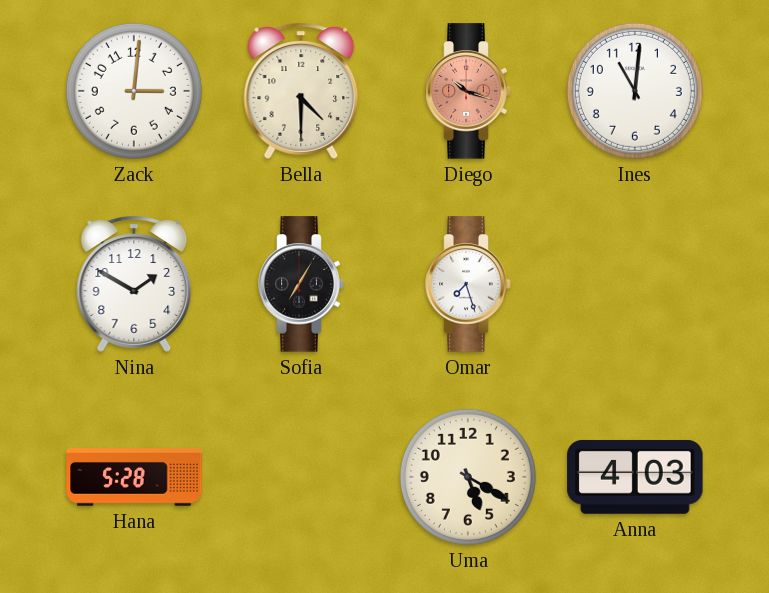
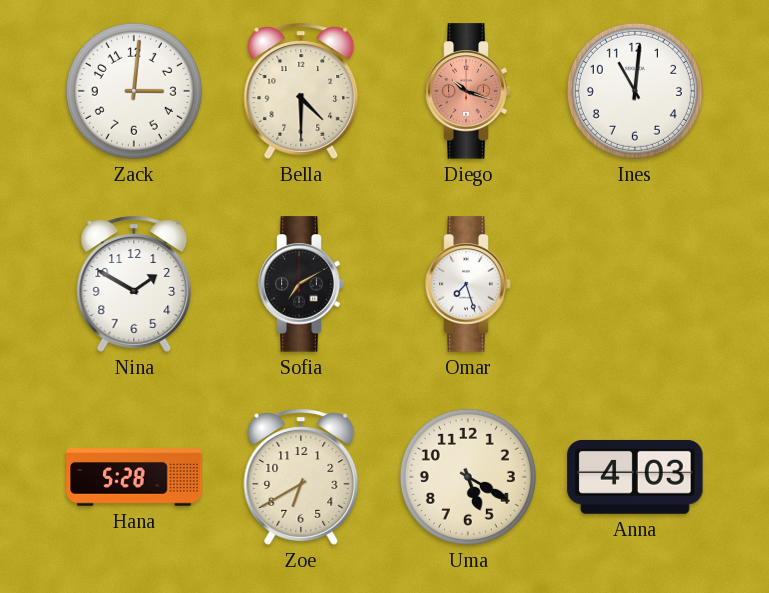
Sofia: 7:05 -> 7:10
Zoe: none -> 6:40
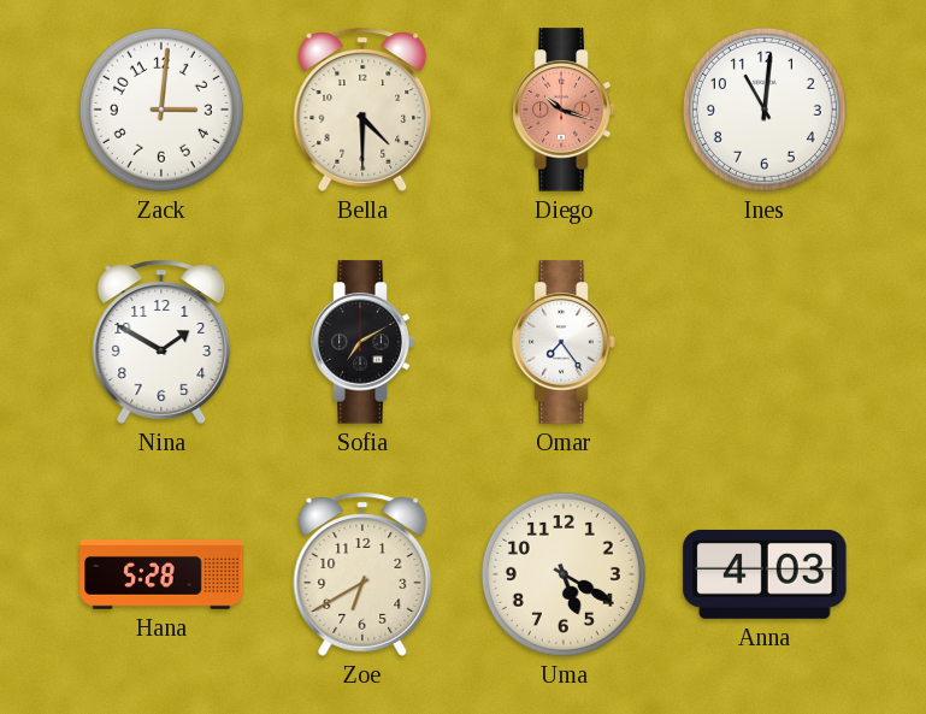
Omar: 7:27 -> 7:24
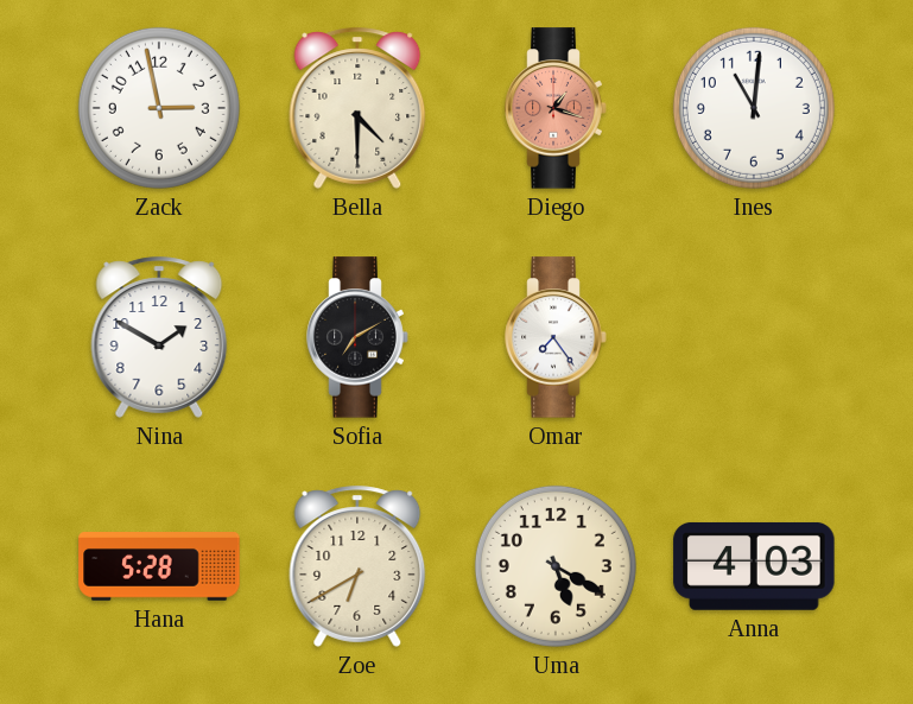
Zack: 3:01 -> 2:58
Diego: 10:18 -> 1:18
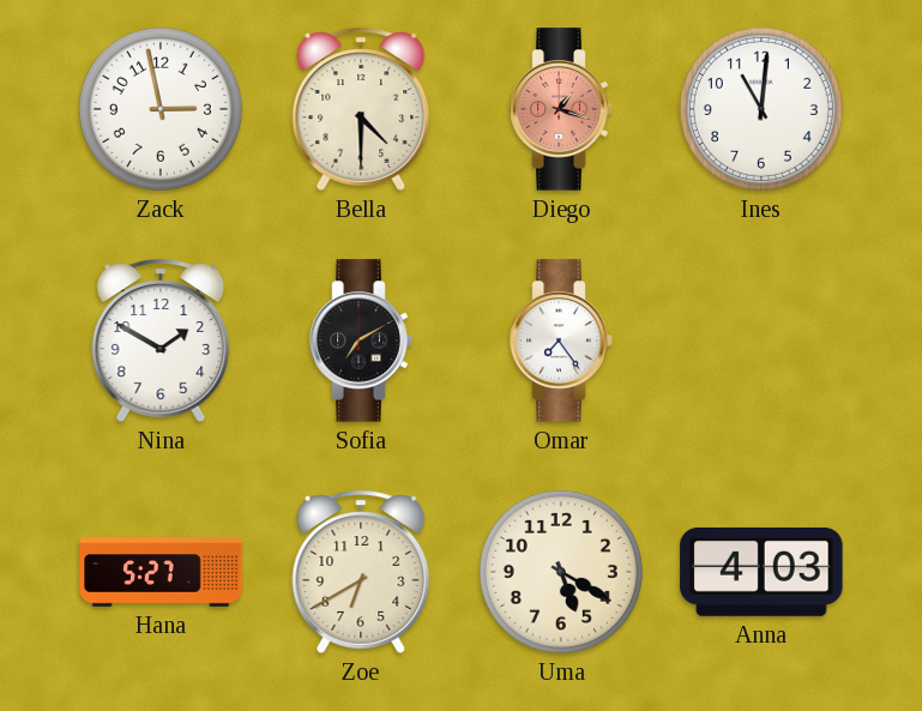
Hana: 5:28 -> 5:27
